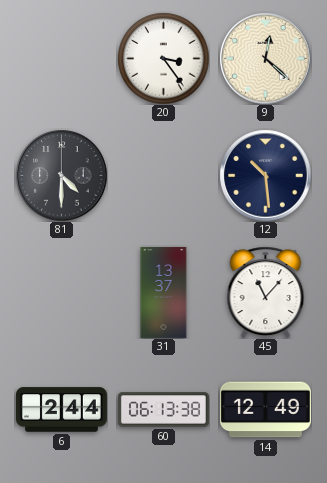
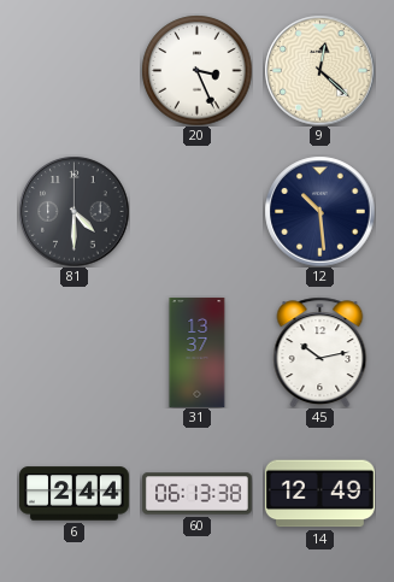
20: 3:24 -> 3:26
45: 11:07 -> 10:13
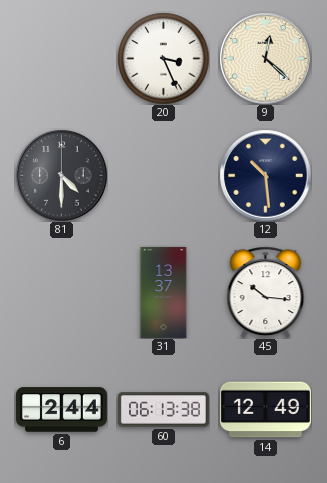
45: 10:13 -> 10:16
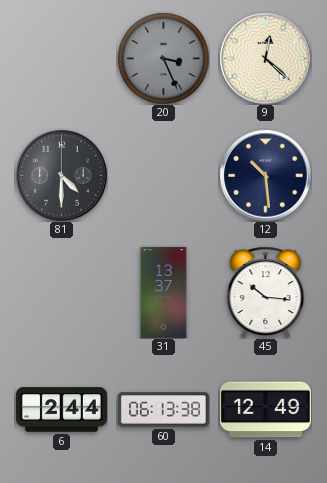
20 dial: white -> grey
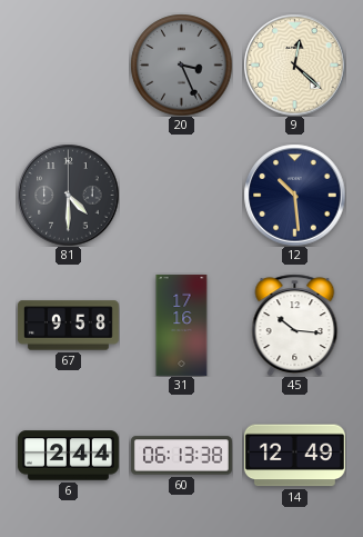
67: none -> 9:58
31: 13:37 -> 17:16
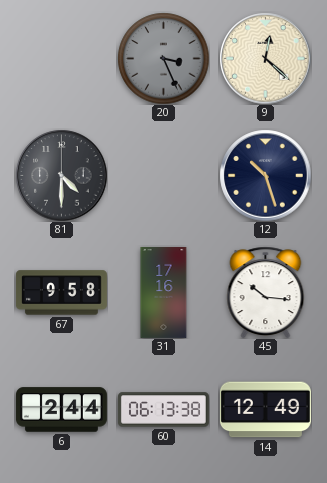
12: 10:29 -> 10:27
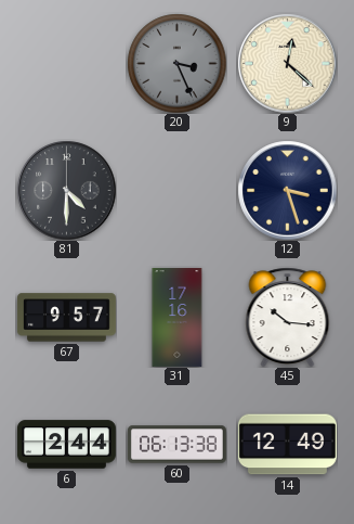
12: 10:27 -> 3:27
67: 9:58 -> 9:57
